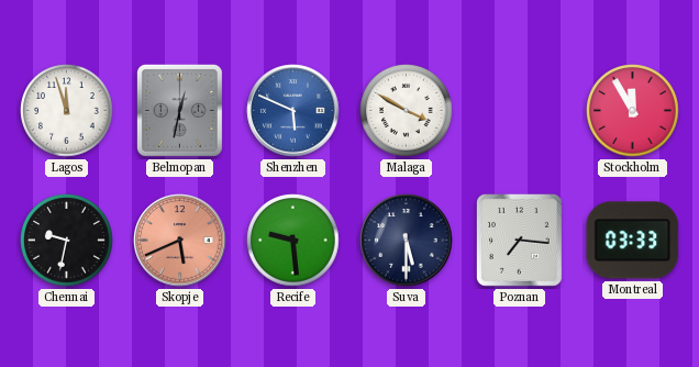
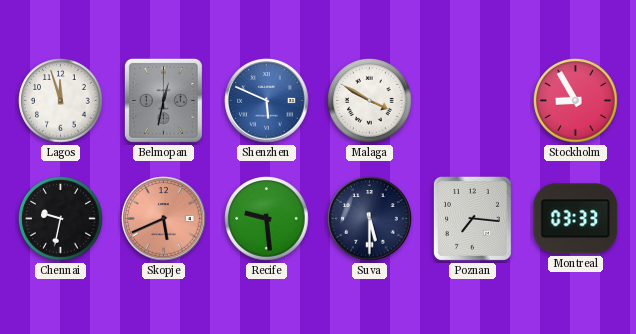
Stockholm: 11:55 -> 8:55
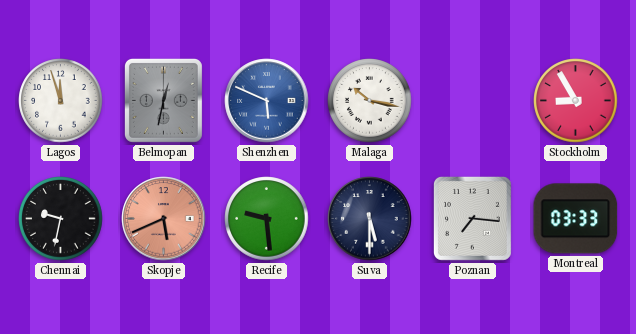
Malaga: 3:50 -> 10:17
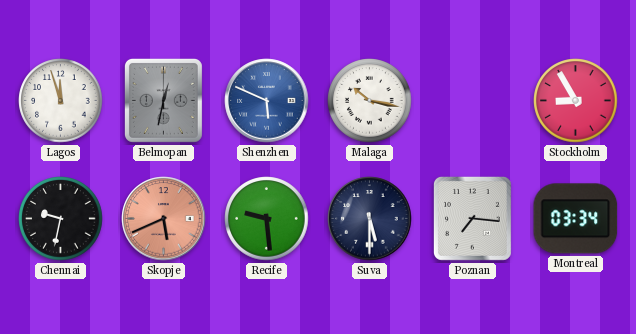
Montreal: 03:33 -> 03:34
